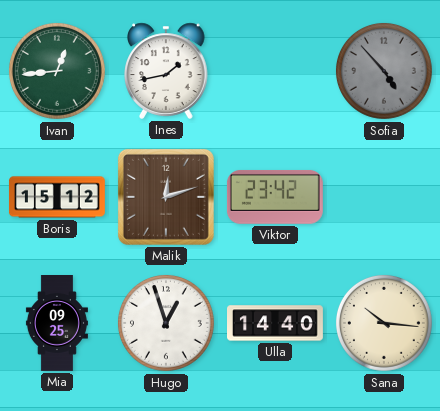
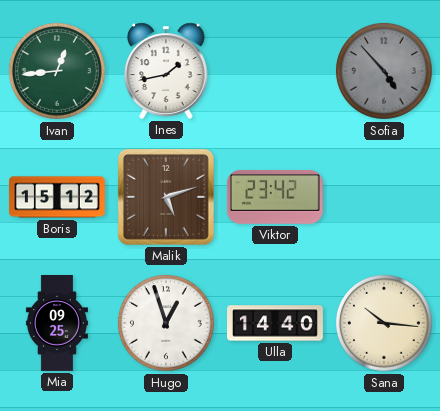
Malik: 12:12 -> 5:12
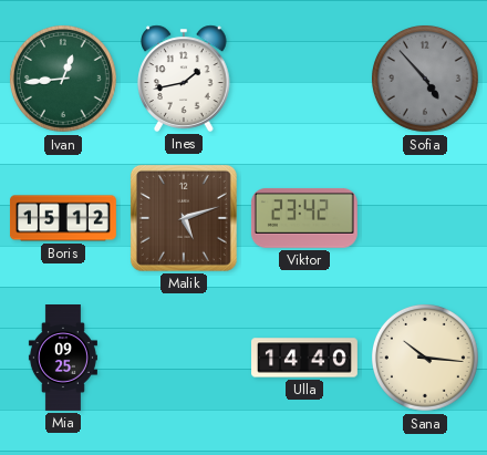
Hugo: 12:57 -> none
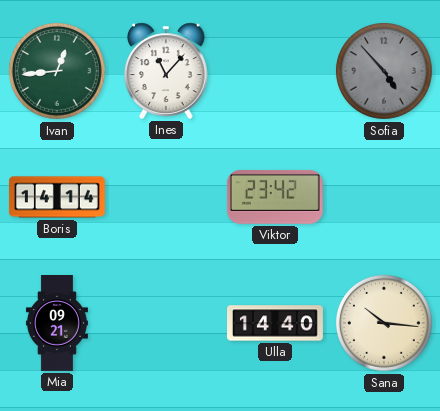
Ines: 1:43 -> 11:07
Boris: 15:12 -> 14:14
Malik: 5:12 -> none
Mia: 09:25 -> 09:21
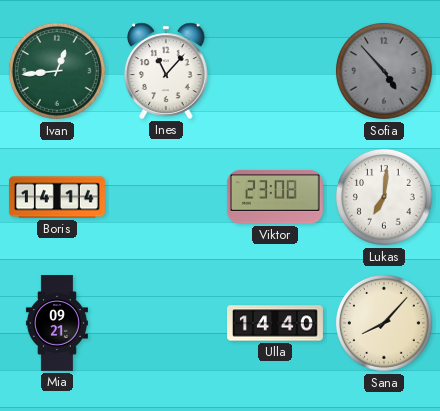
Viktor: 23:42 -> 23:08
Lukas: none -> 7:01
Sana: 10:16 -> 8:07
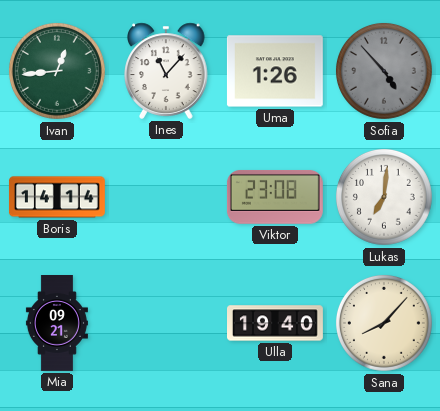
Uma: none -> 1:26
Ulla: 14:40 -> 19:40
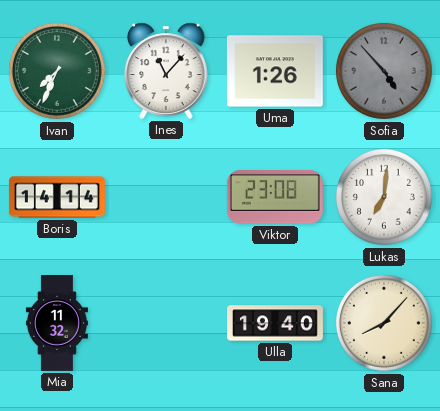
Ivan: 12:44 -> 7:34
Mia: 09:21 -> 11:32
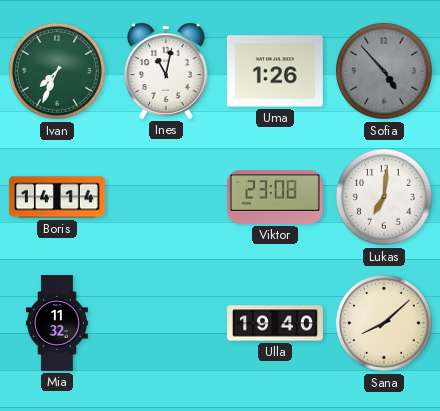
Ines: 11:07 -> 11:02
Sana: 8:07 -> 8:08
